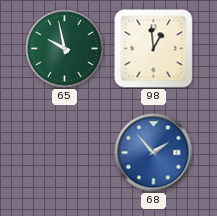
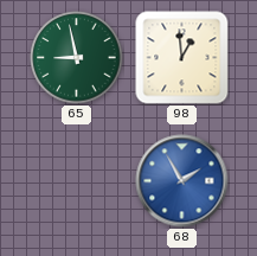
65: 9:58 -> 8:58
68: 1:53 -> 1:55
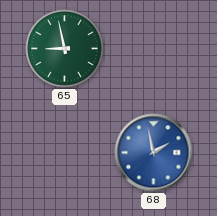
98: 12:59 -> none
68: 1:55 -> 1:58
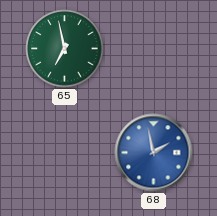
65: 8:58 -> 6:58
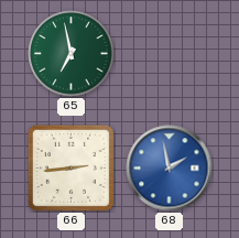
66: none -> 2:44
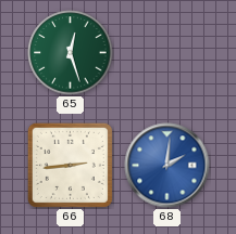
65: 6:58 -> 12:27
68: 1:58 -> 2:01
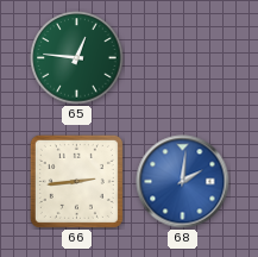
65: 12:27 -> 12:46
